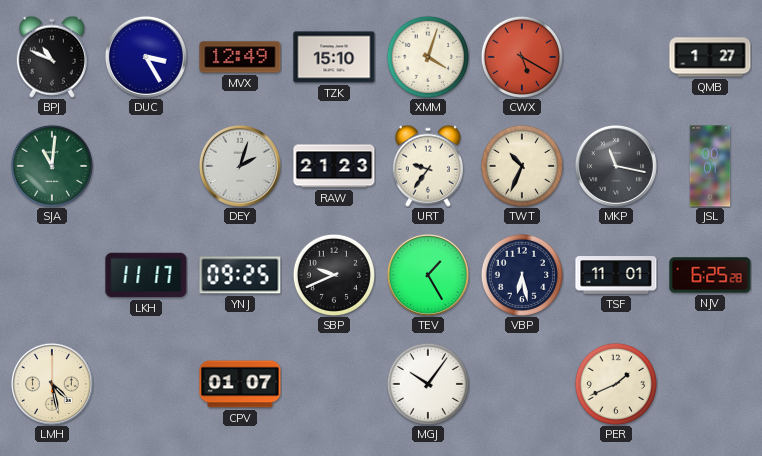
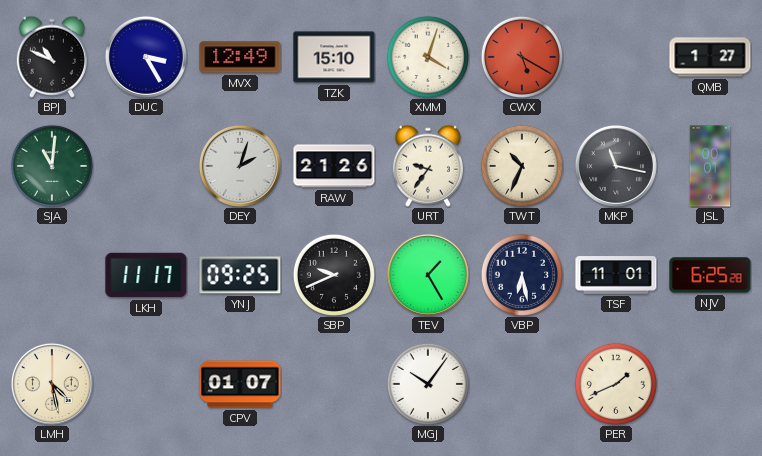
RAW: 21:23 -> 21:26
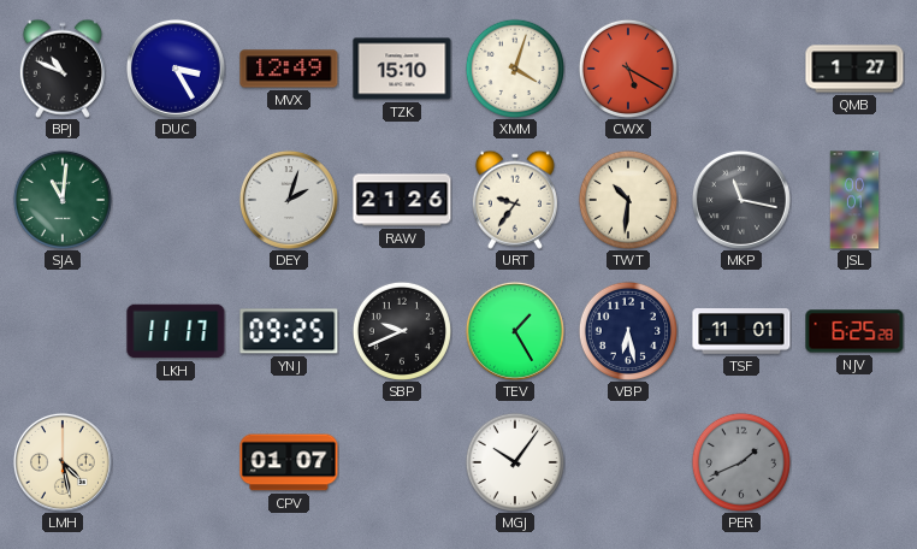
TWT: 10:34 -> 10:31
PER dial: cream -> grey
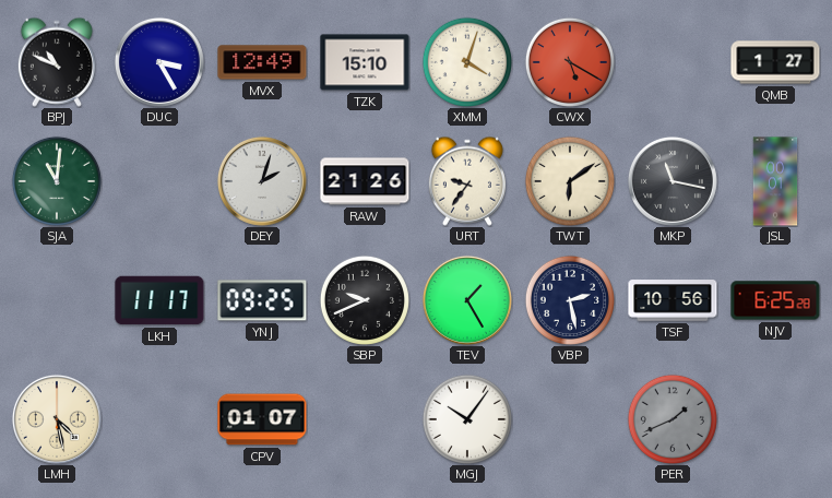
TWT: 10:31 -> 6:09
VBP: 6:28 -> 2:28
TSF: 11:01 -> 10:56
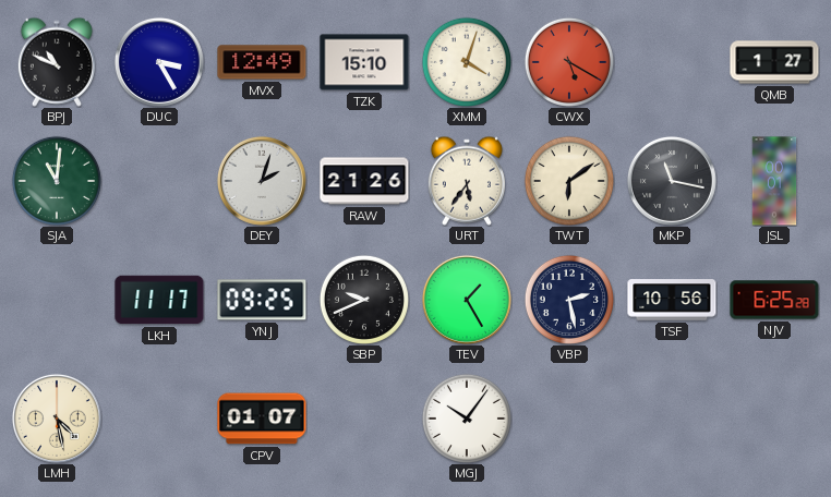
URT: 9:36 -> 5:36
PER: 1:41 -> none
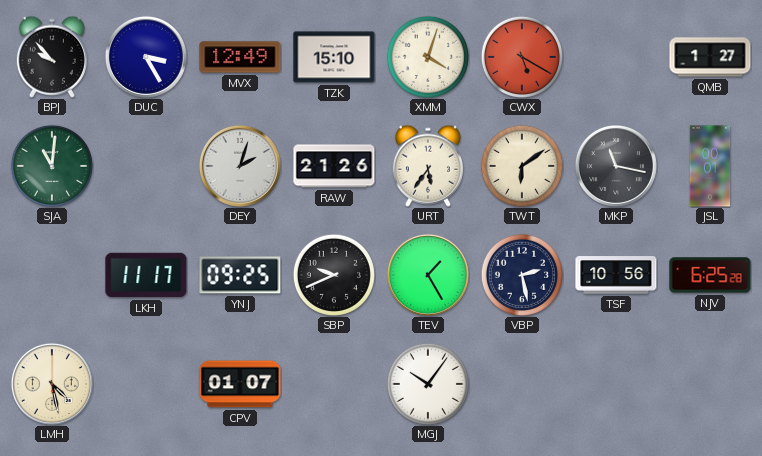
BPJ: 10:49 -> 9:53
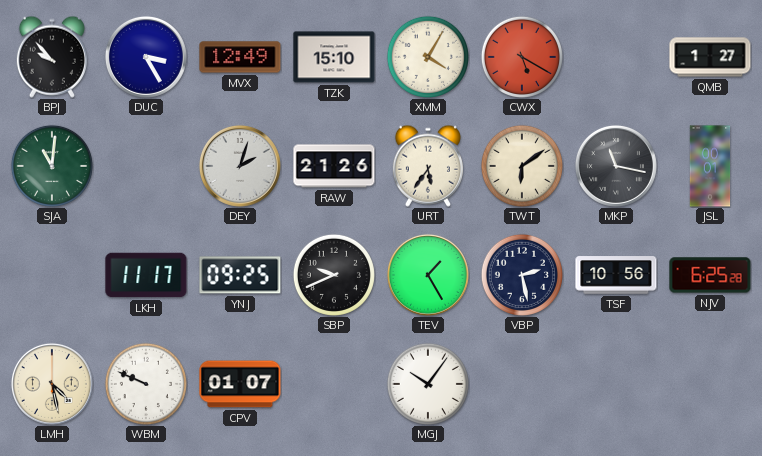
XMM: 4:03 -> 4:05
WBM: none -> 9:49
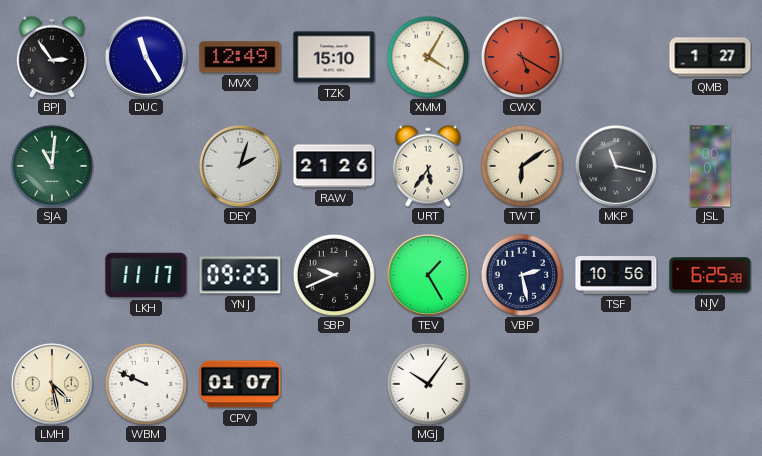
BPJ: 9:53 -> 2:54
DUC: 3:25 -> 11:25
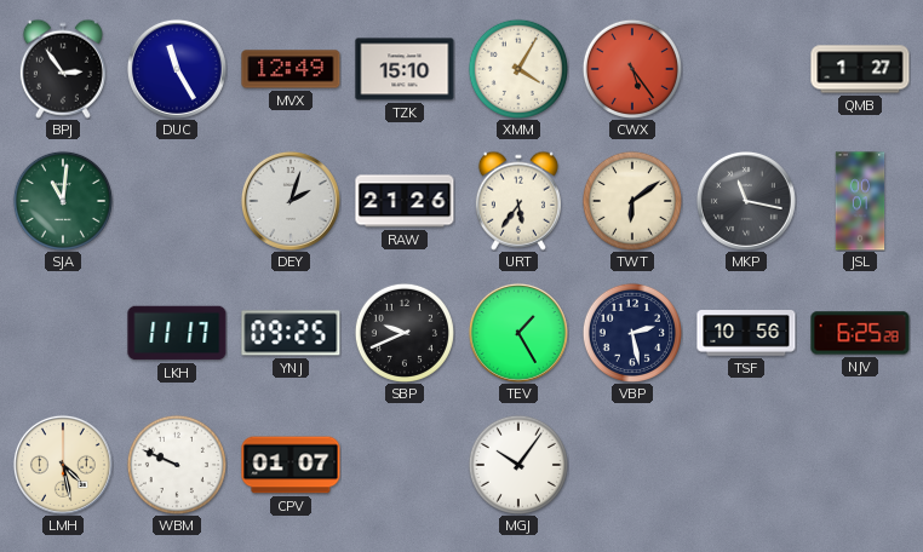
CWX: 5:20 -> 5:24
